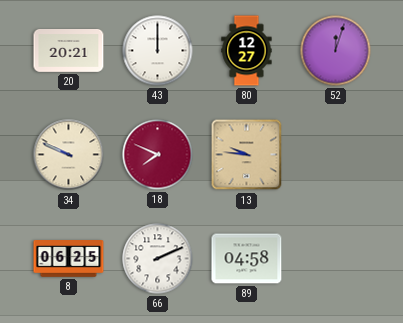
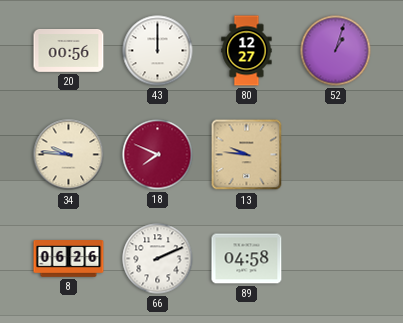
20: 20:21 -> 00:56
52: 12:03 -> 1:03
34: 9:49 -> 9:46
8: 06:25 -> 06:26
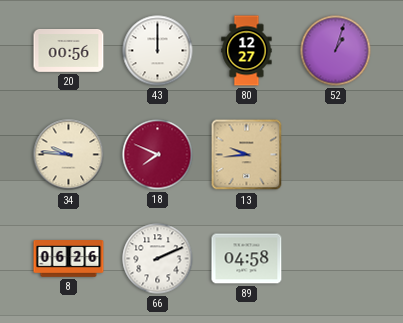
13: 9:46 -> 9:44
